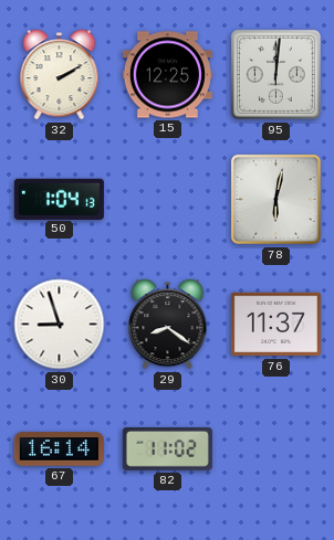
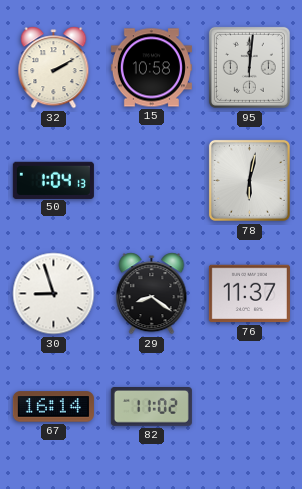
15: 12:25 -> 10:58
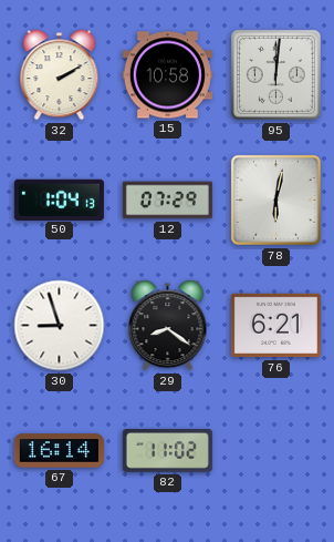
12: none -> 07:29
76: 11:37 -> 6:21
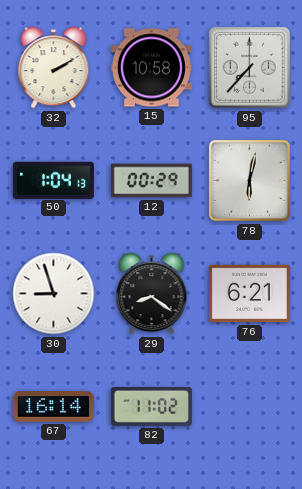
95: 12:01 -> 7:37
12: 07:29 -> 00:29
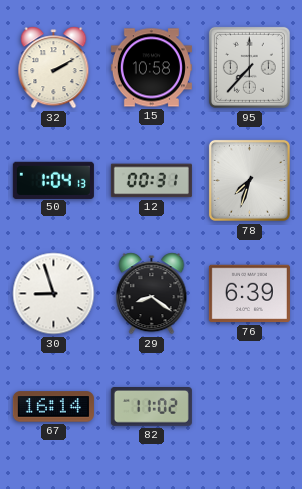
12: 00:29 -> 00:31
78: 6:02 -> 7:33
76: 6:21 -> 6:39
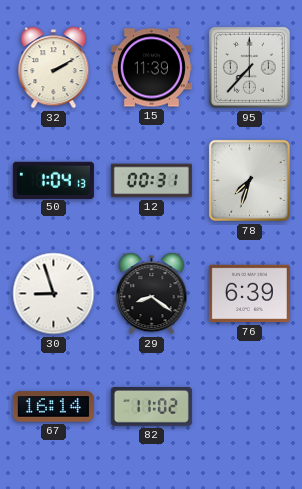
15: 10:58 -> 11:39
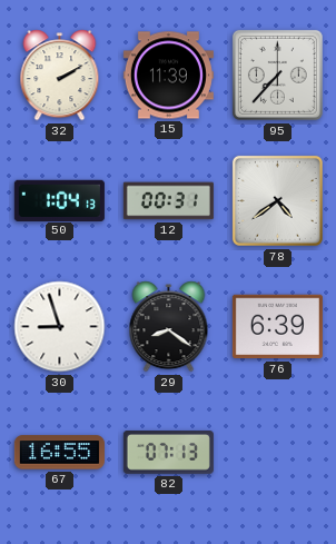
78: 7:33 -> 4:39
67: 16:14 -> 16:55
82: 11:02 -> 07:13
